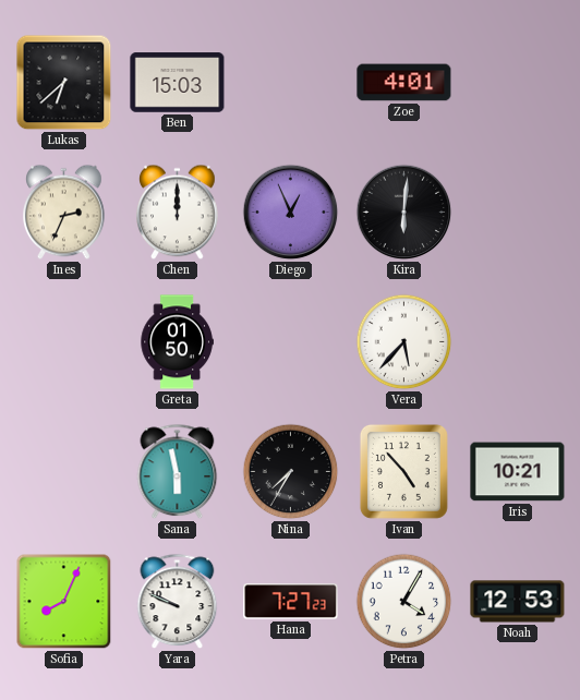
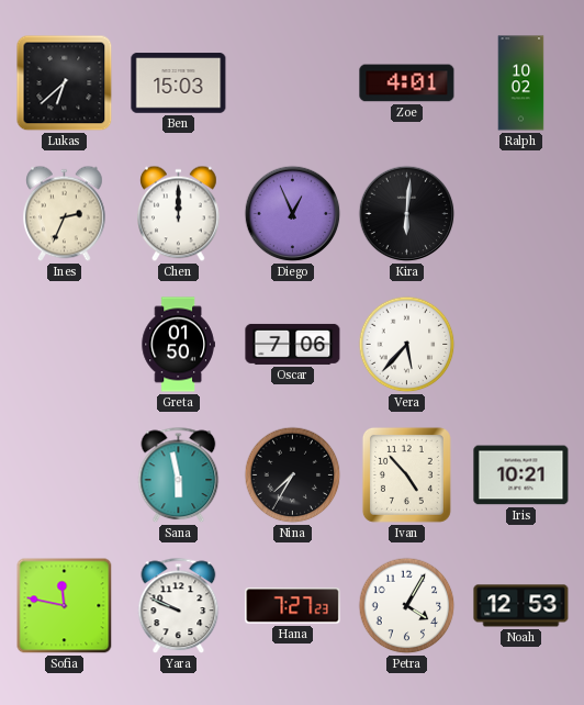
Ralph: none -> 10:02
Oscar: none -> 7:06
Sofia: 8:04 -> 11:47
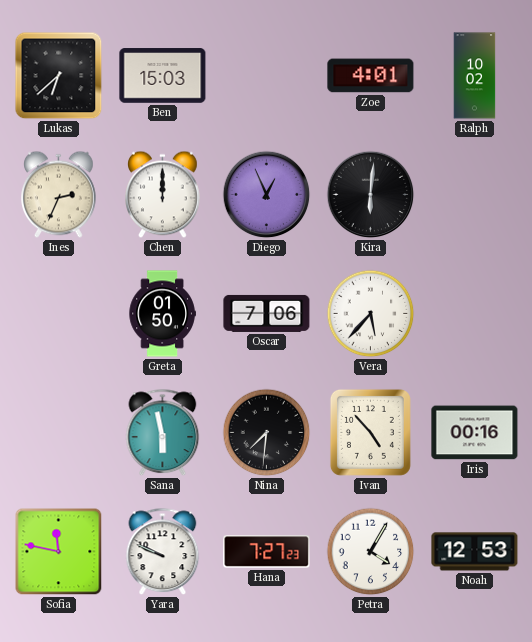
Nina: 7:35 -> 7:31
Iris: 10:21 -> 00:16
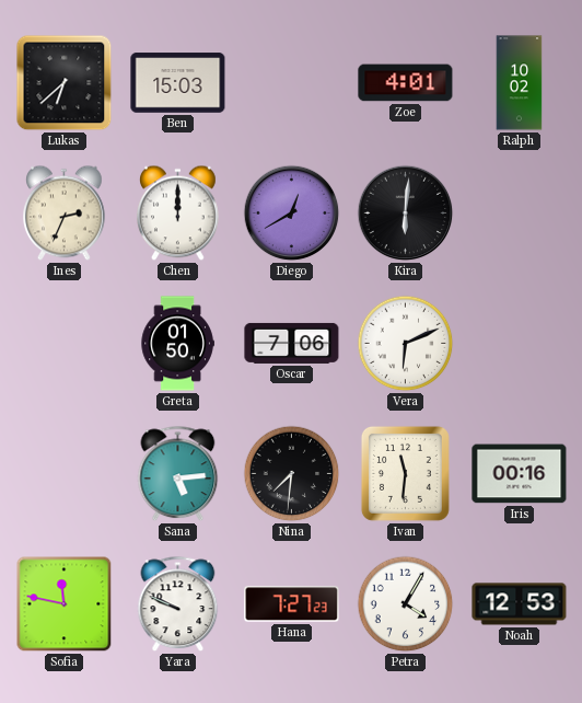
Diego: 12:56 -> 12:40
Vera: 5:37 -> 6:11
Sana: 5:58 -> 5:14
Ivan: 4:53 -> 11:31
